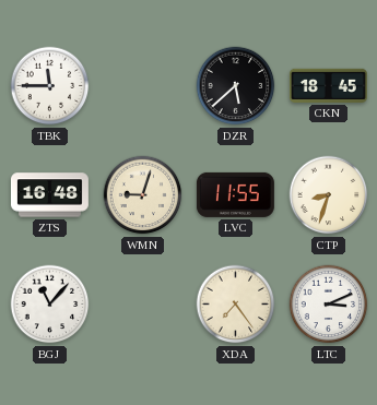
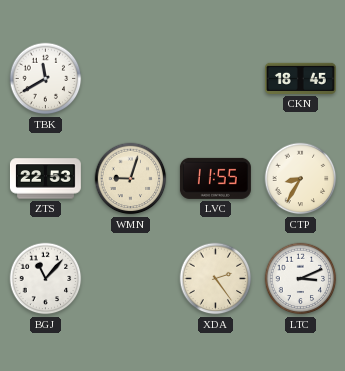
TBK: 11:45 -> 11:40
DZR: 5:38 -> none
ZTS: 16:48 -> 22:53
CTP: 8:33 -> 8:35
XDA: 7:24 -> 2:24
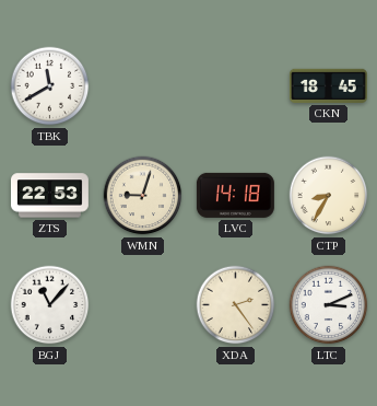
LVC: 11:55 -> 14:18
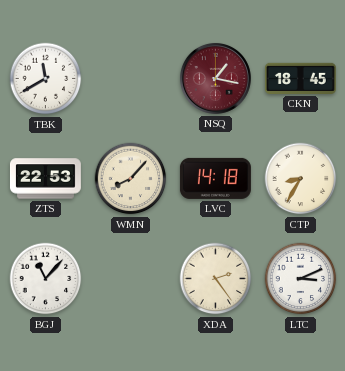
NSQ: none -> 1:17
WMN: 9:03 -> 8:07
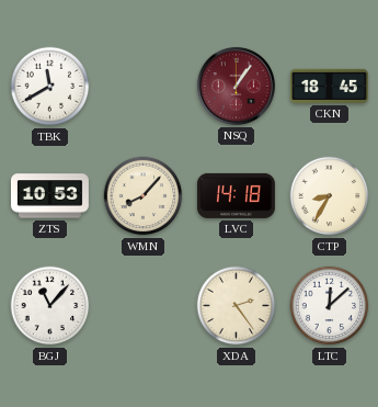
NSQ: 1:17 -> 1:06
ZTS: 22:53 -> 10:53
LTC: 3:11 -> 12:08
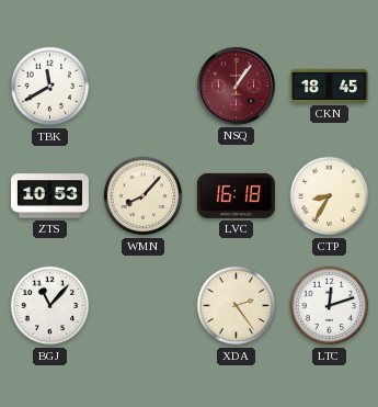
LVC: 14:18 -> 16:18
LTC: 12:08 -> 12:12
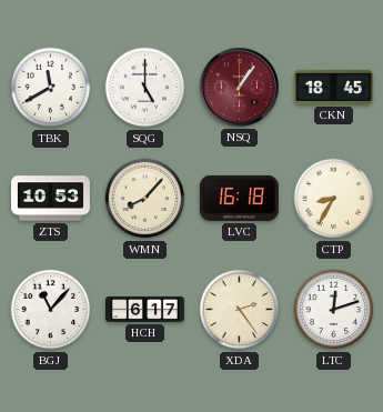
SQG: none -> 5:00
HCH: none -> 6:17
